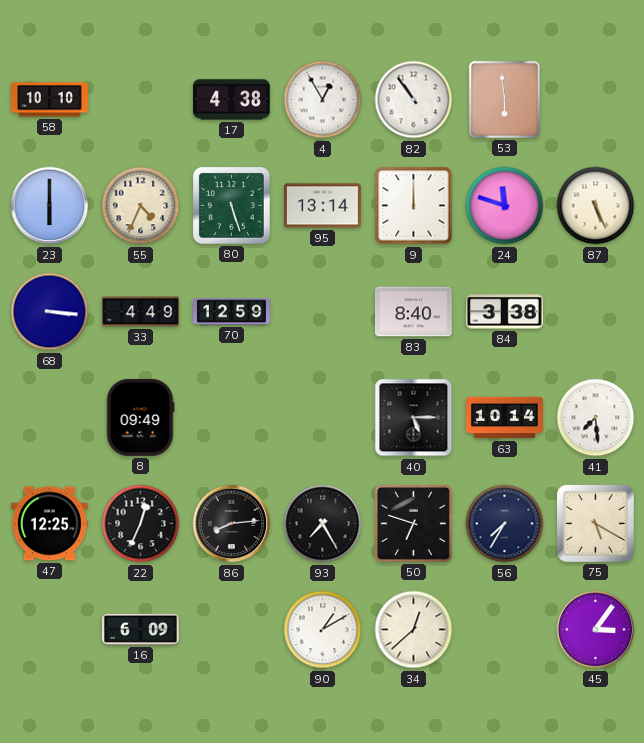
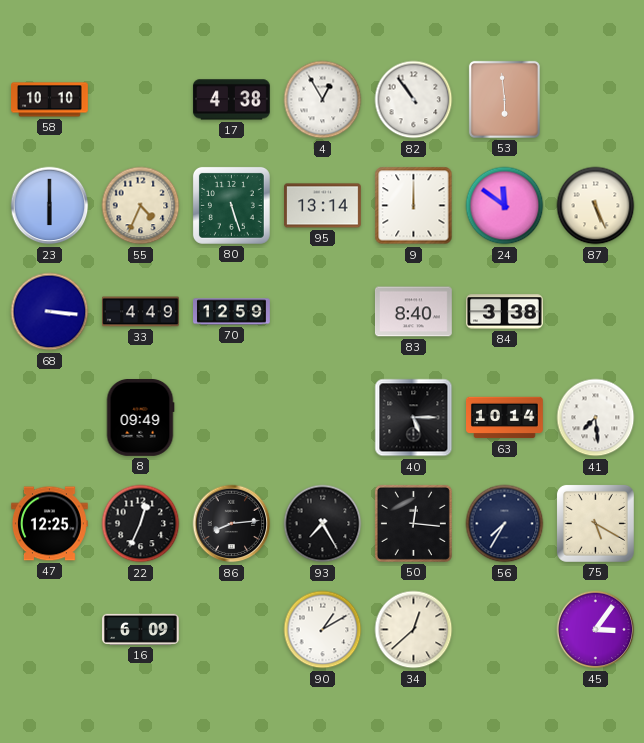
24: 11:48 -> 11:51
50: 6:48 -> 12:16
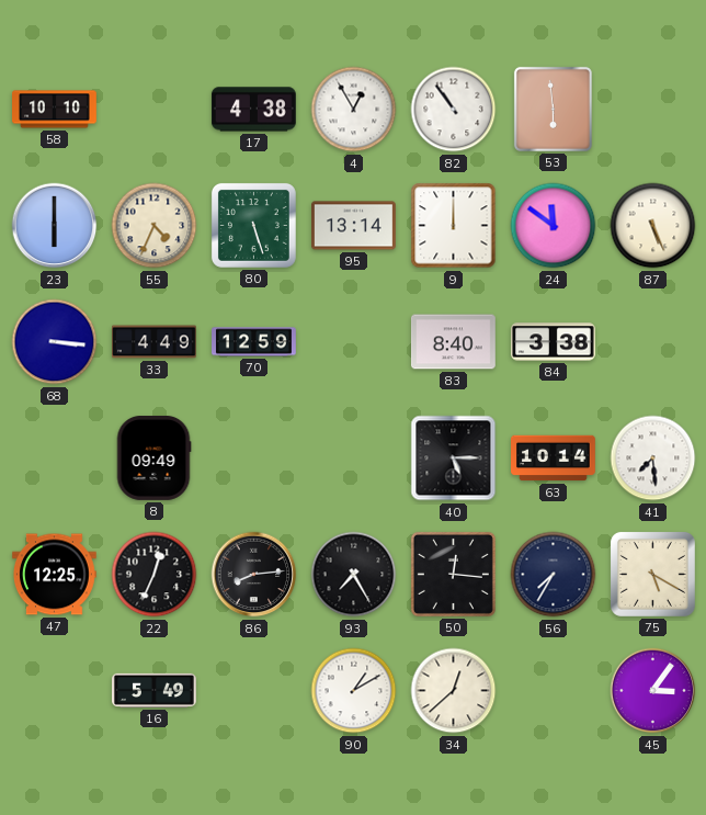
16: 6:09 -> 5:49
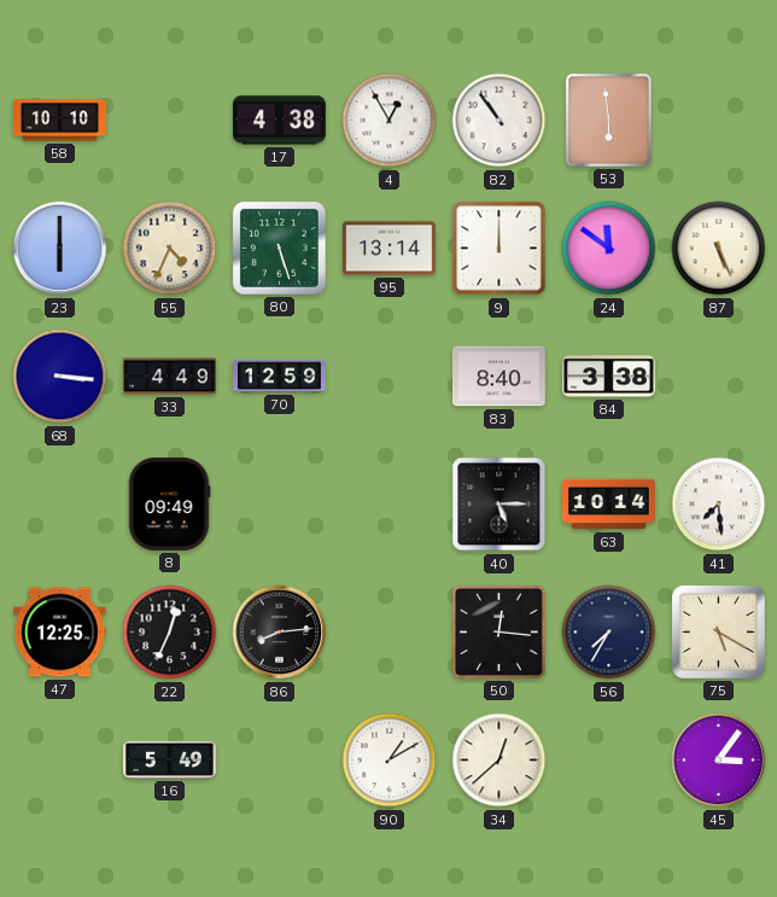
93: 7:25 -> none
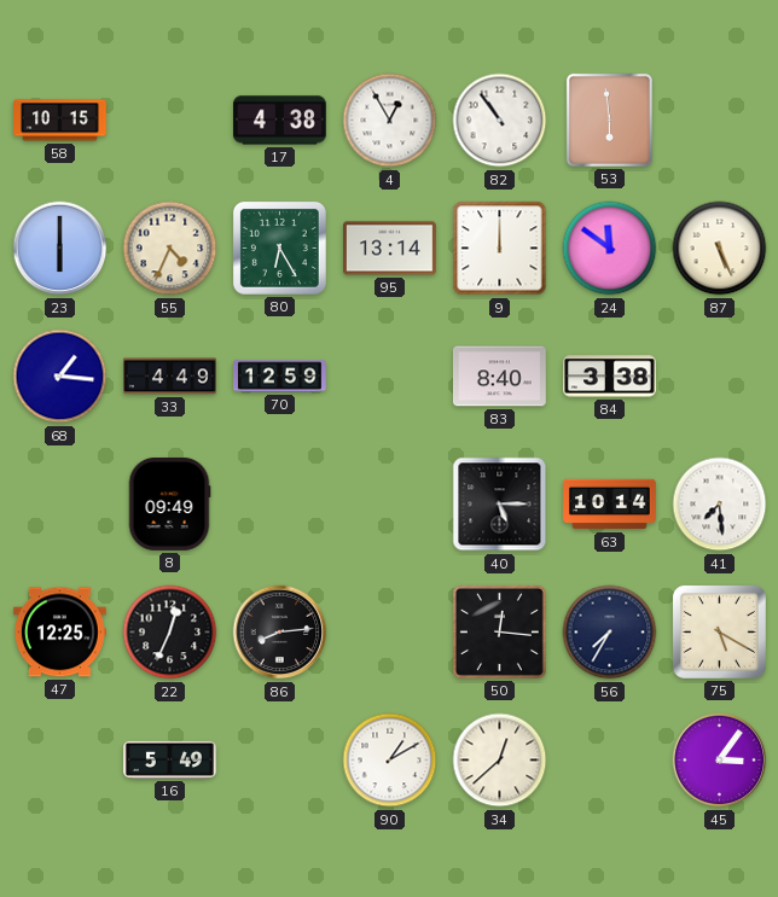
58: 10:10 -> 10:15
80: 5:27 -> 6:25
68: 3:16 -> 1:16
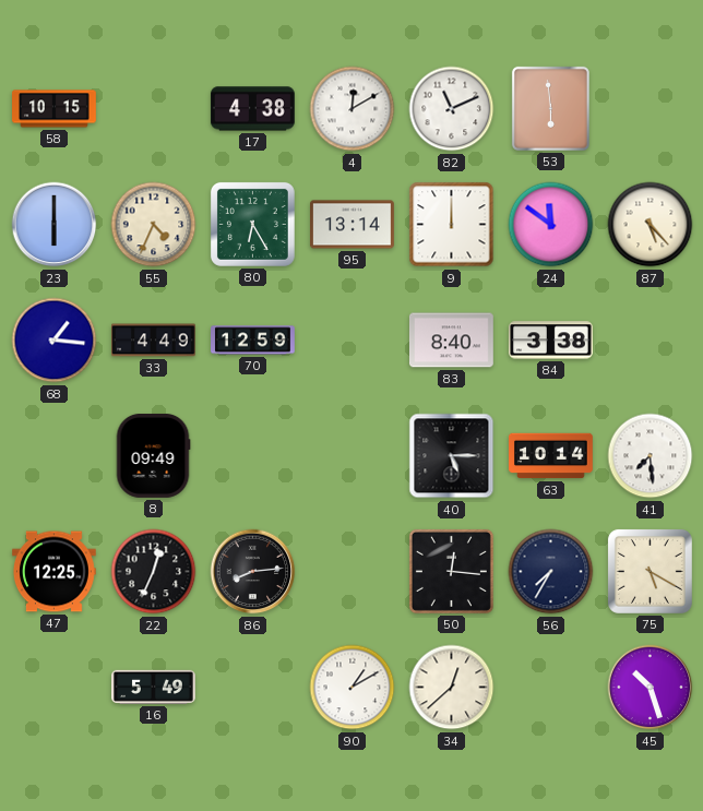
4: 12:55 -> 12:10
82: 10:54 -> 11:11
87: 5:26 -> 5:23
45: 3:06 -> 10:27
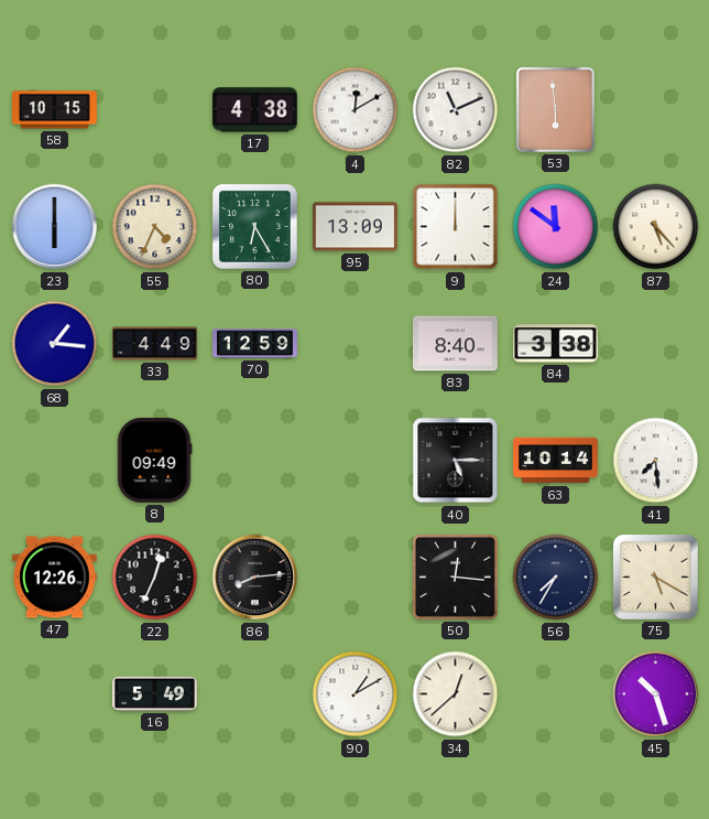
95: 13:14 -> 13:09
47: 12:25 -> 12:26
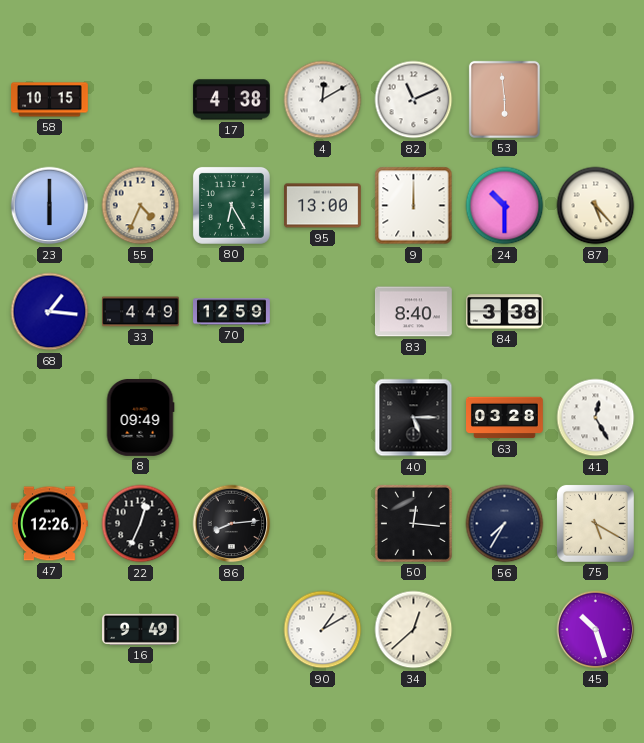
95: 13:09 -> 13:00
24: 11:51 -> 10:30
63: 10:14 -> 03:28
41: 7:29 -> 12:25
16: 5:49 -> 9:49
